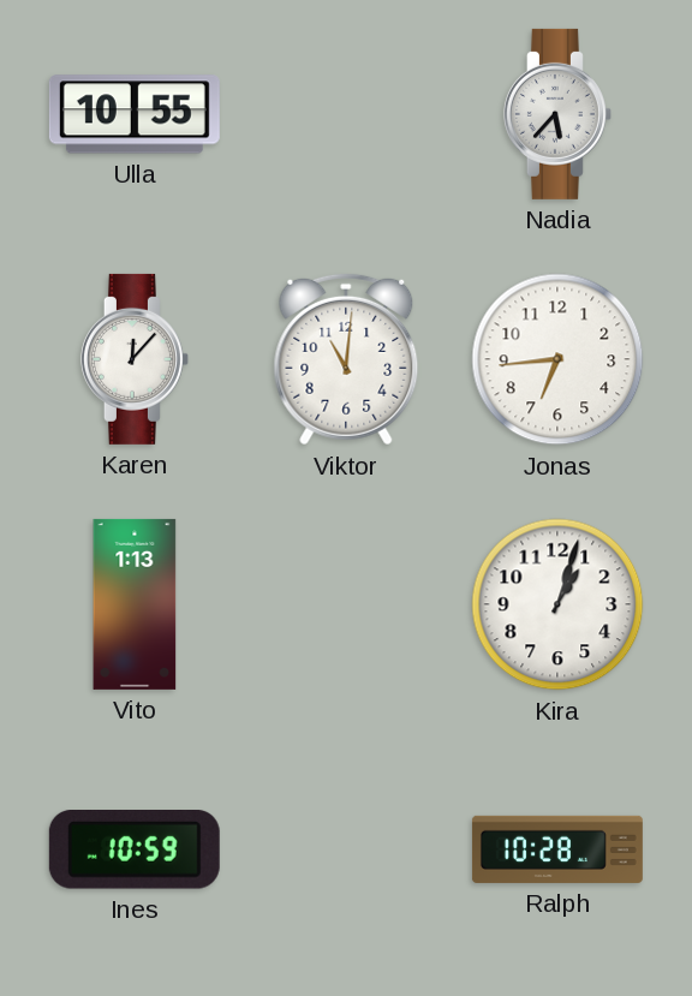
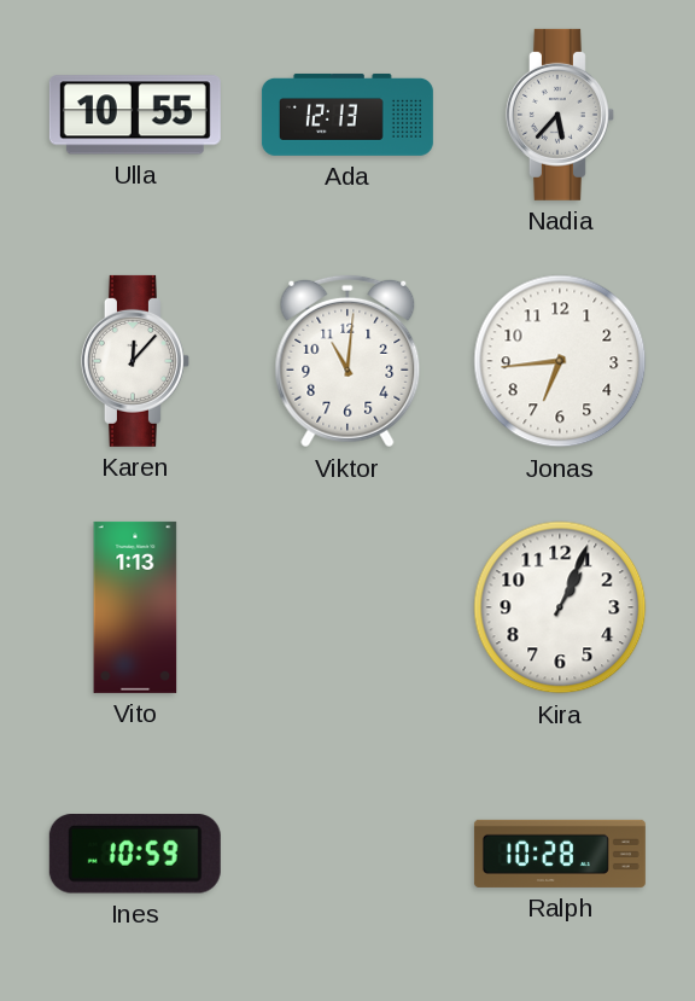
Ada: none -> 12:13
Kira: 1:03 -> 1:04
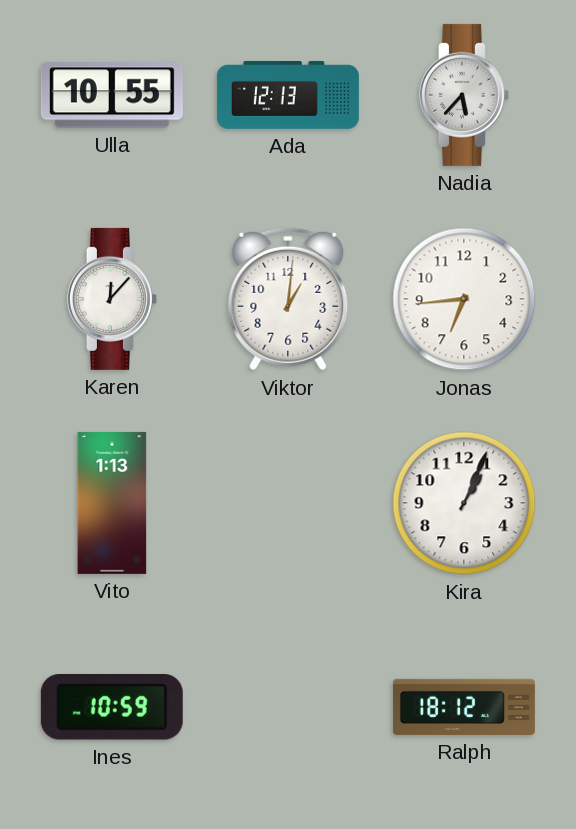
Viktor: 11:01 -> 1:01
Ralph: 10:28 -> 18:12
